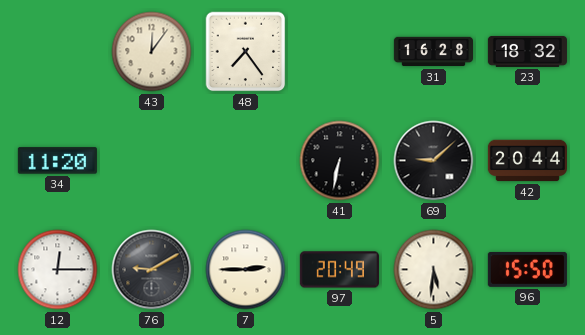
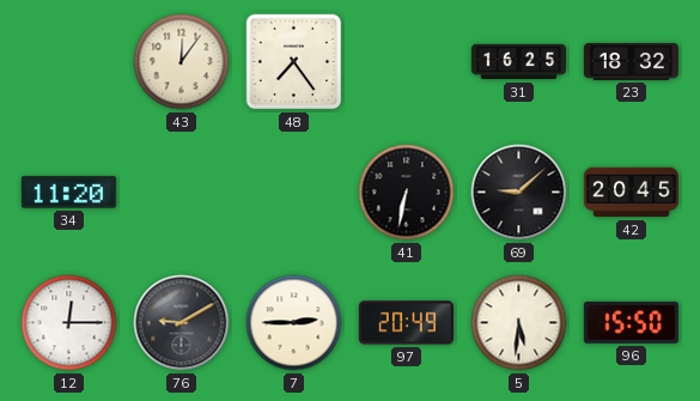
31: 16:28 -> 16:25
42: 20:44 -> 20:45
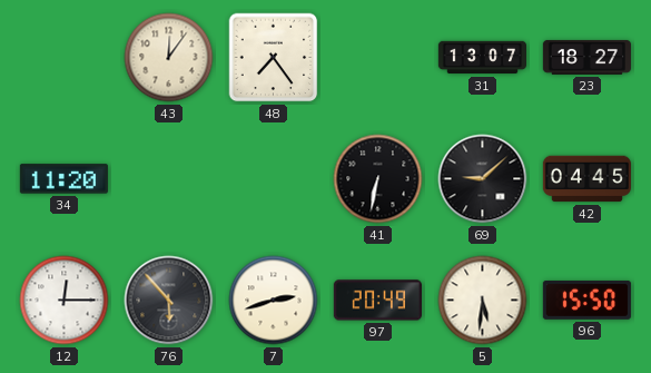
31: 16:25 -> 13:07
23: 18:32 -> 18:27
42: 20:45 -> 04:45
76: 9:10 -> 5:53
7: 2:45 -> 2:42
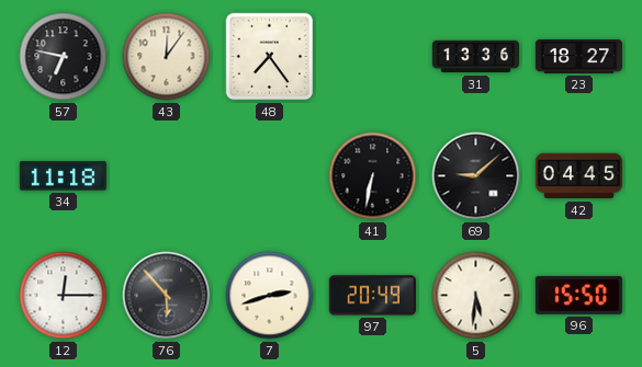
57: none -> 6:47
31: 13:07 -> 13:36
34: 11:20 -> 11:18
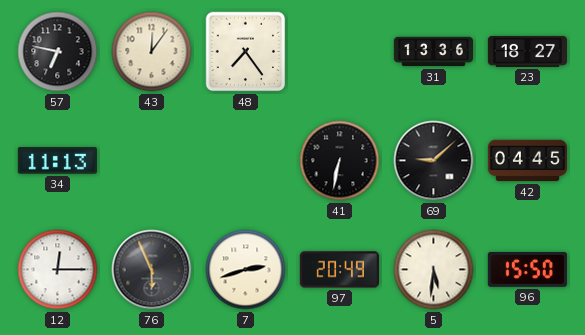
34: 11:18 -> 11:13
76: 5:53 -> 5:56
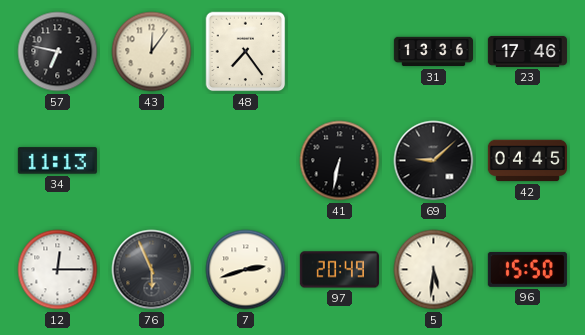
23: 18:27 -> 17:46
